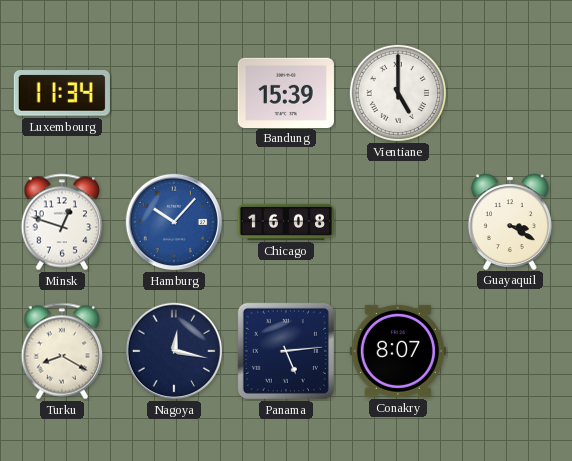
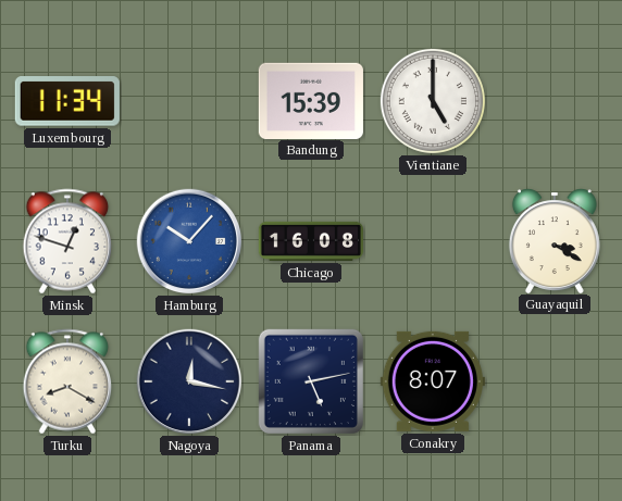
Panama: 5:14 -> 5:13
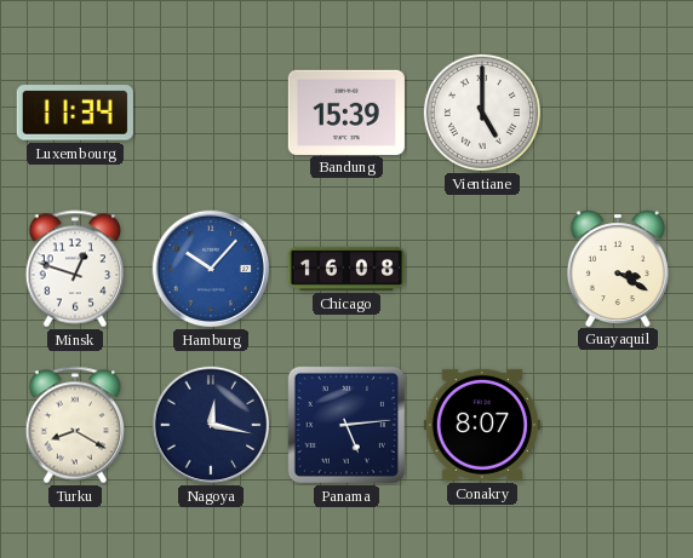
Panama: 5:13 -> 5:14
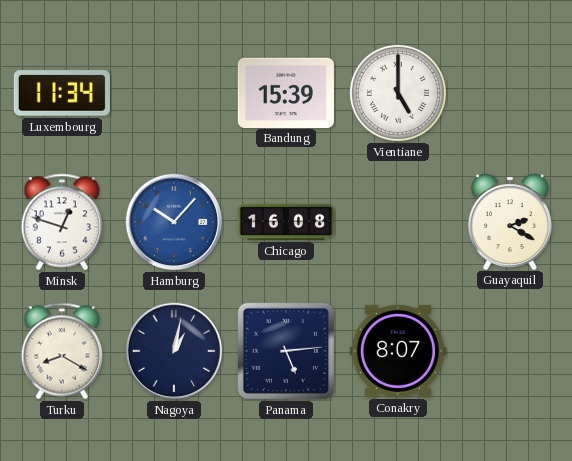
Guayaquil: 3:20 -> 2:20
Nagoya: 12:17 -> 1:02
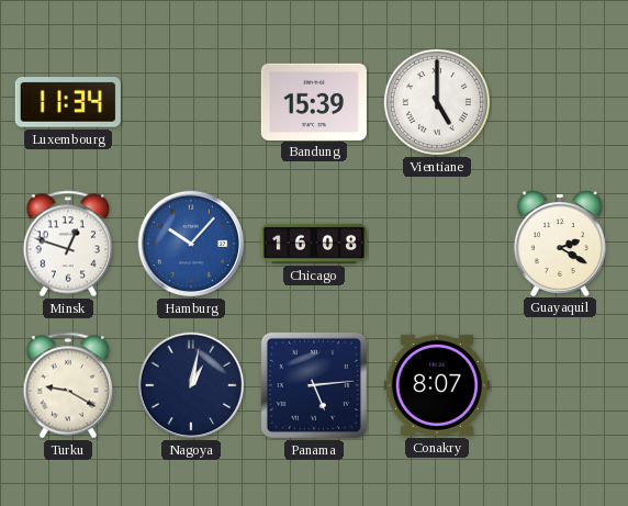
Turku: 8:20 -> 9:20
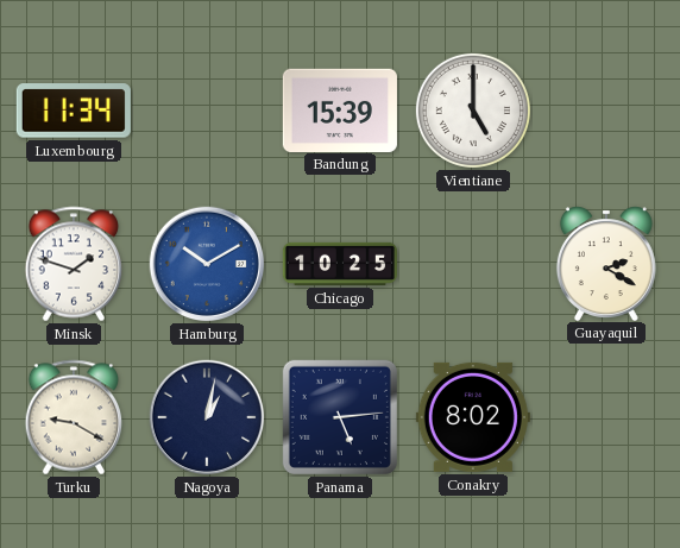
Minsk: 12:48 -> 1:48
Hamburg: 10:07 -> 10:10
Chicago: 16:08 -> 10:25
Conakry: 8:07 -> 8:02
